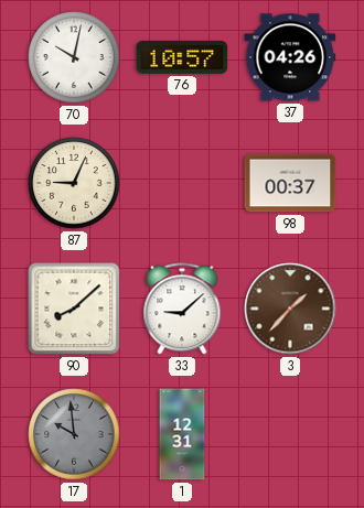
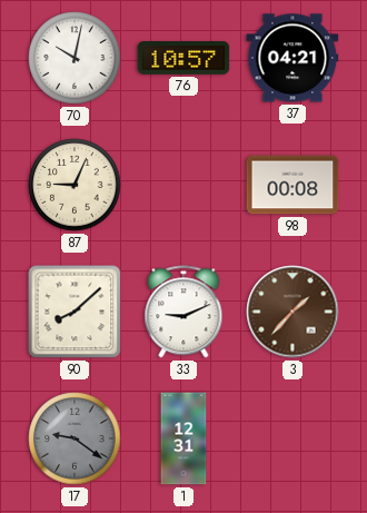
37: 04:26 -> 04:21
98: 00:37 -> 00:08
33: 9:08 -> 9:11
17: 9:59 -> 9:21
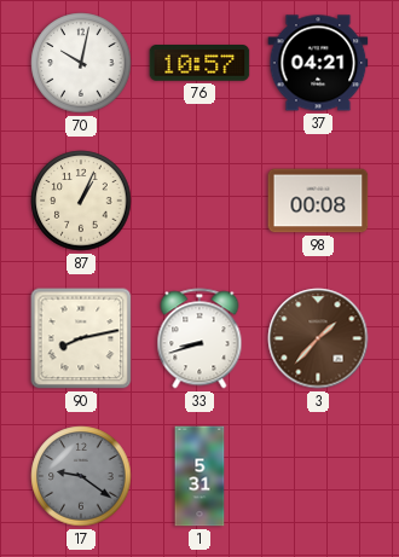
87: 9:04 -> 1:04
90: 8:08 -> 8:13
33: 9:11 -> 8:42
1: 12:31 -> 5:31
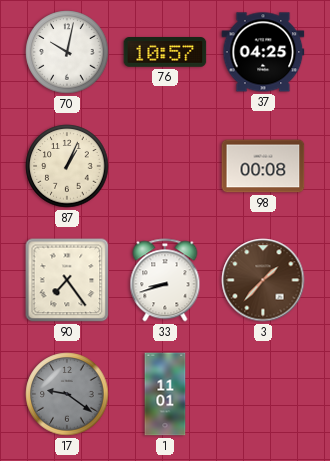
37: 04:21 -> 04:25
90: 8:13 -> 7:24
1: 5:31 -> 11:01
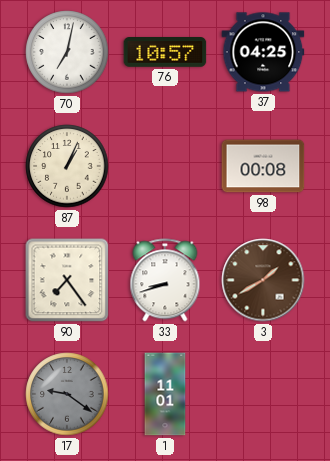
70: 10:02 -> 7:02
3: 1:37 -> 1:40
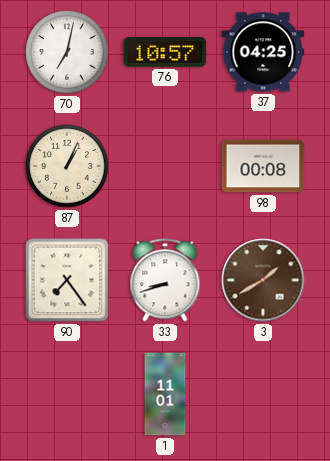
17: 9:21 -> none
